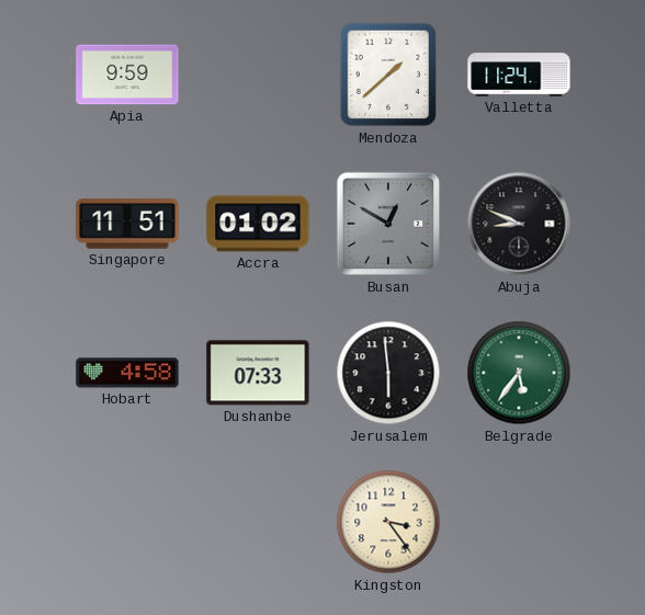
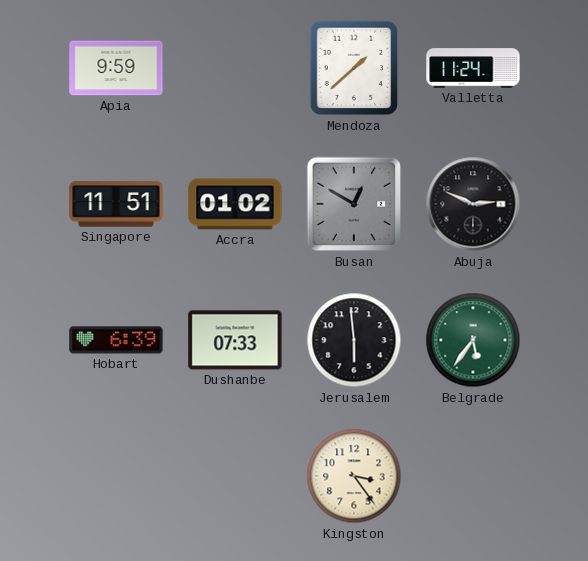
Abuja: 8:49 -> 2:49
Hobart: 4:58 -> 6:39
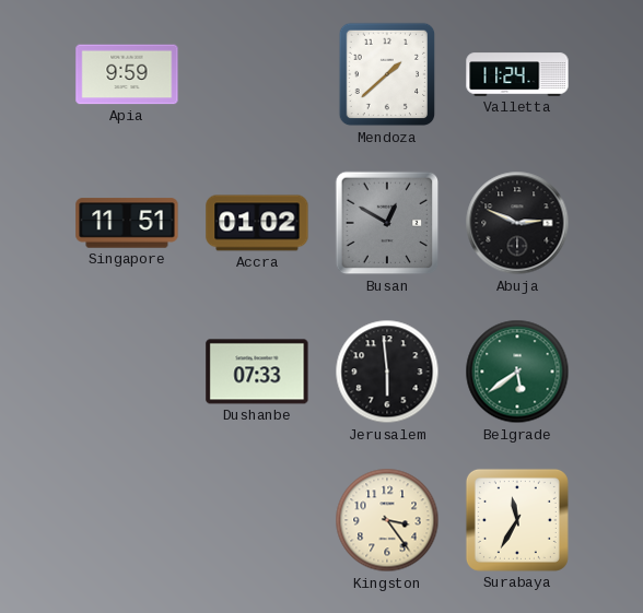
Hobart: 6:39 -> none
Belgrade: 5:36 -> 5:39
Surabaya: none -> 11:35
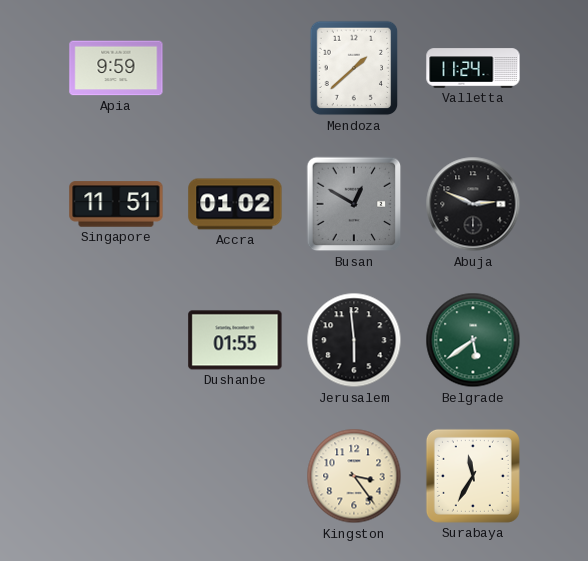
Dushanbe: 07:33 -> 01:55
